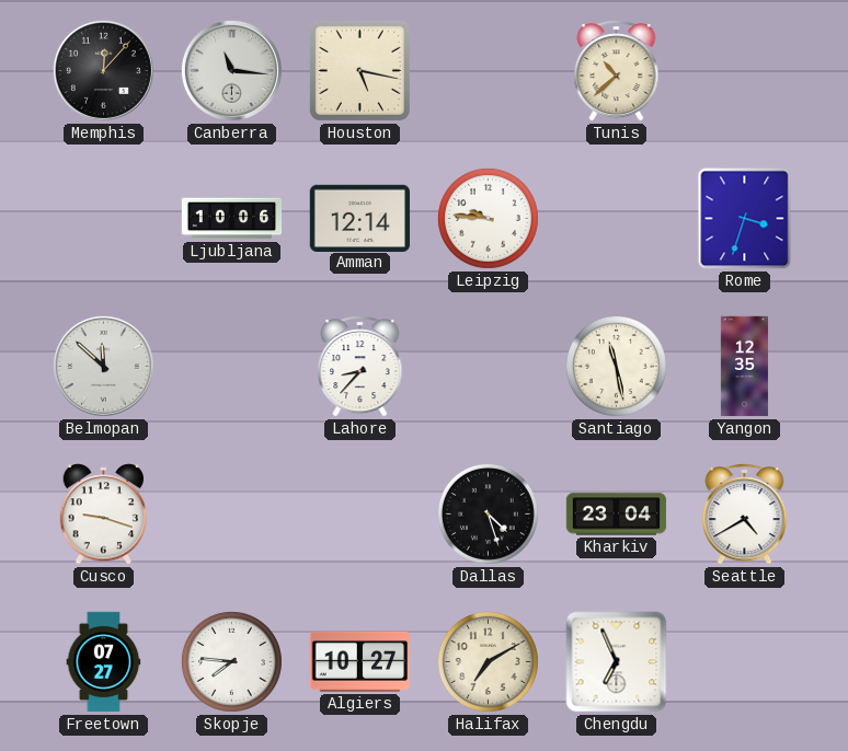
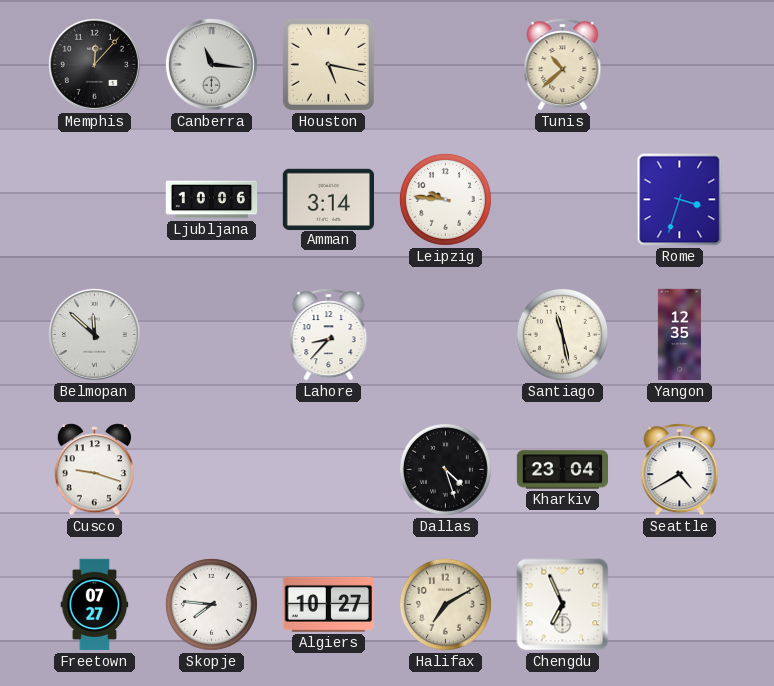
Amman: 12:14 -> 3:14
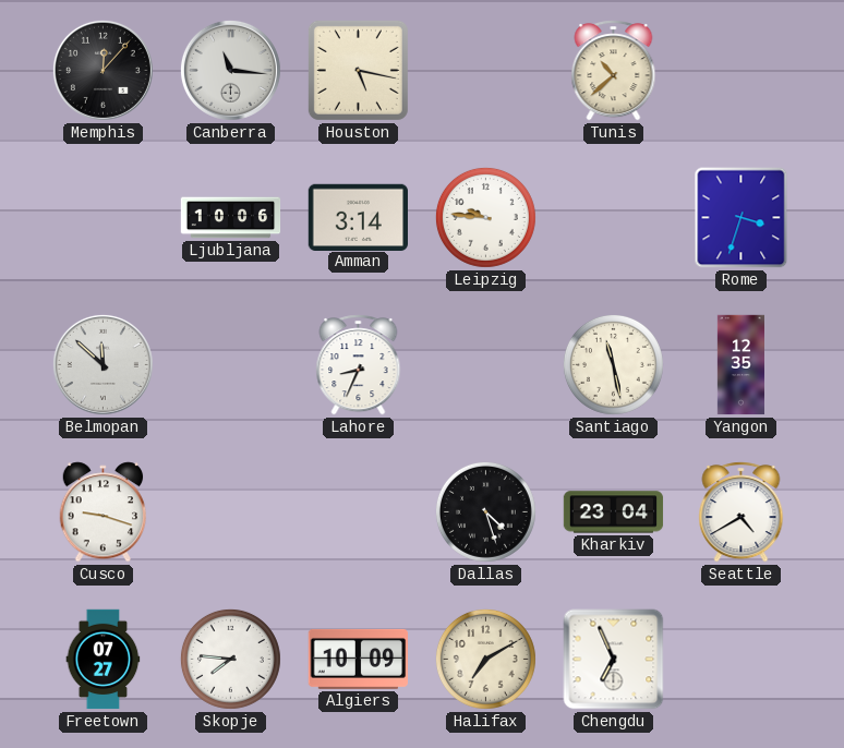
Lahore: 8:37 -> 8:34
Algiers: 10:27 -> 10:09
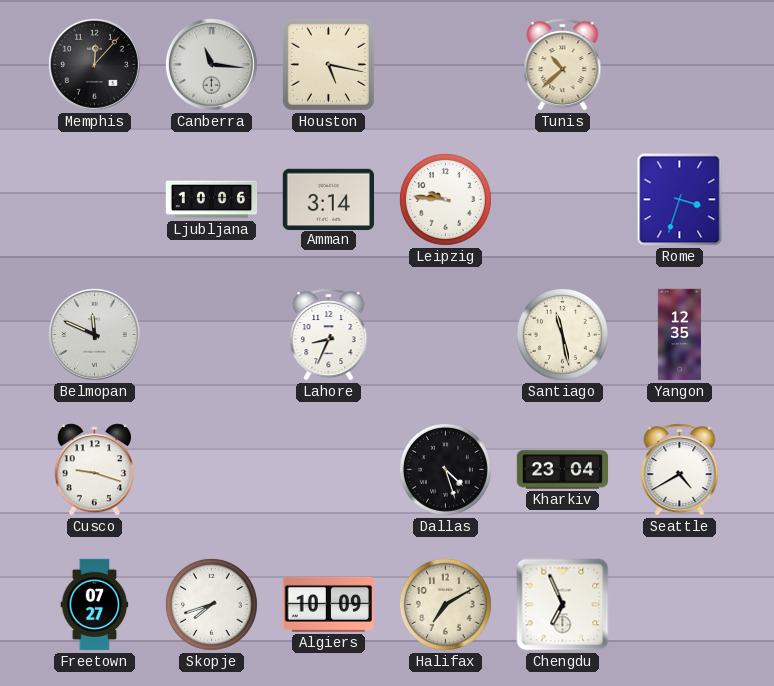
Belmopan: 11:52 -> 11:49
Skopje: 7:46 -> 7:42
